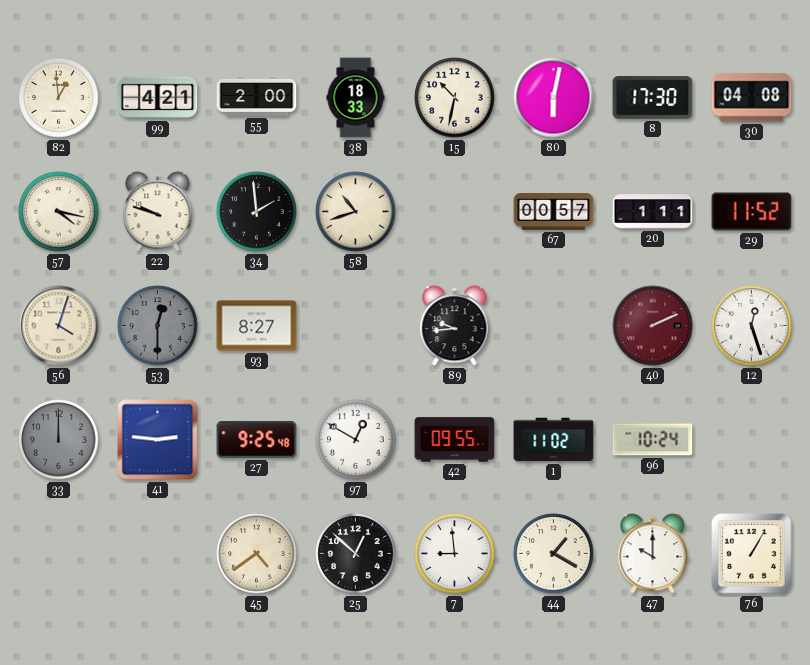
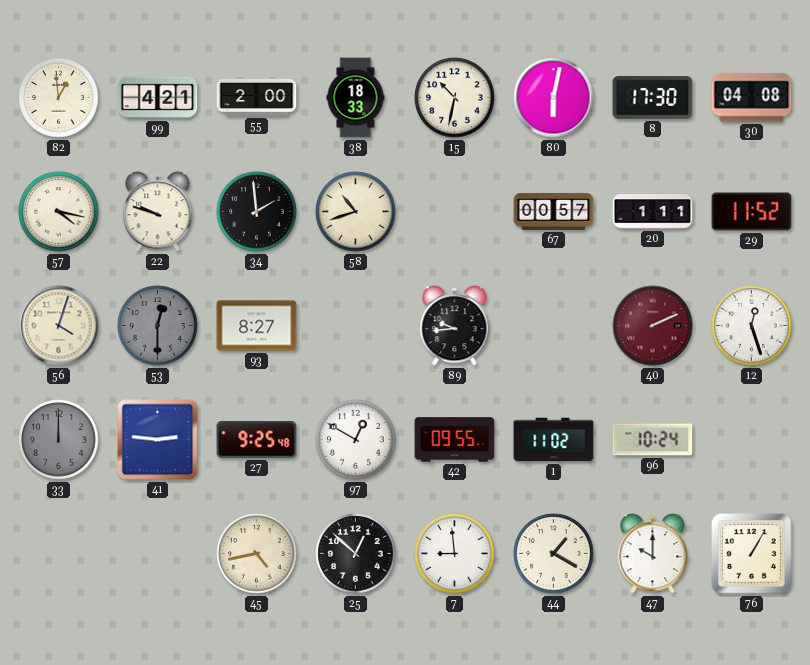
45: 4:39 -> 4:43
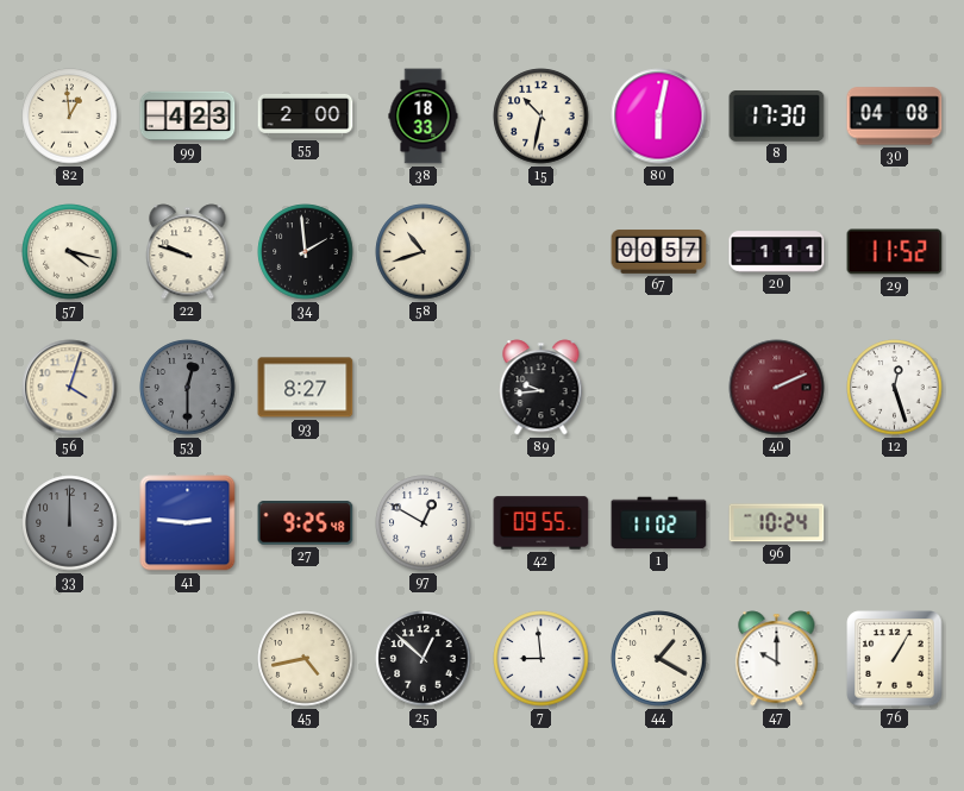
99: 4:21 -> 4:23
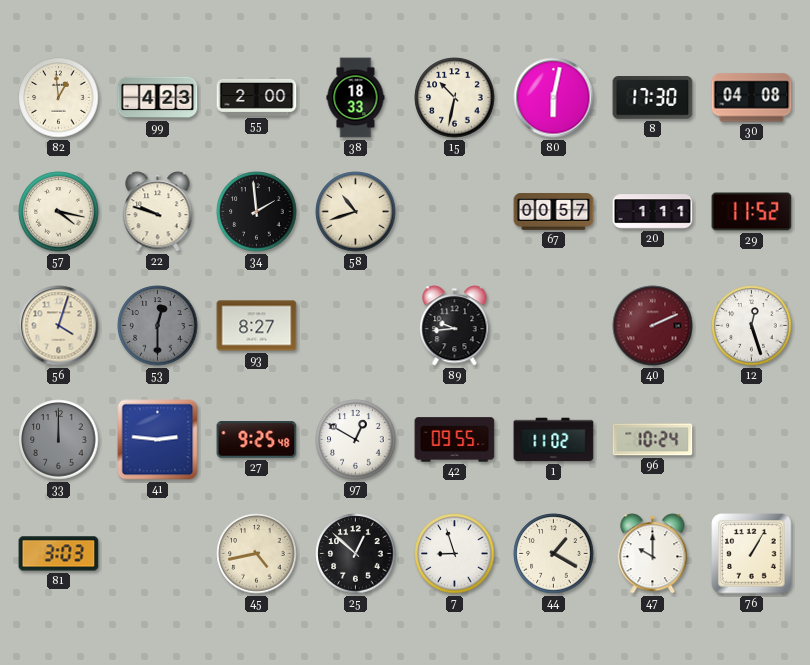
81: none -> 3:03
7: 8:59 -> 8:57
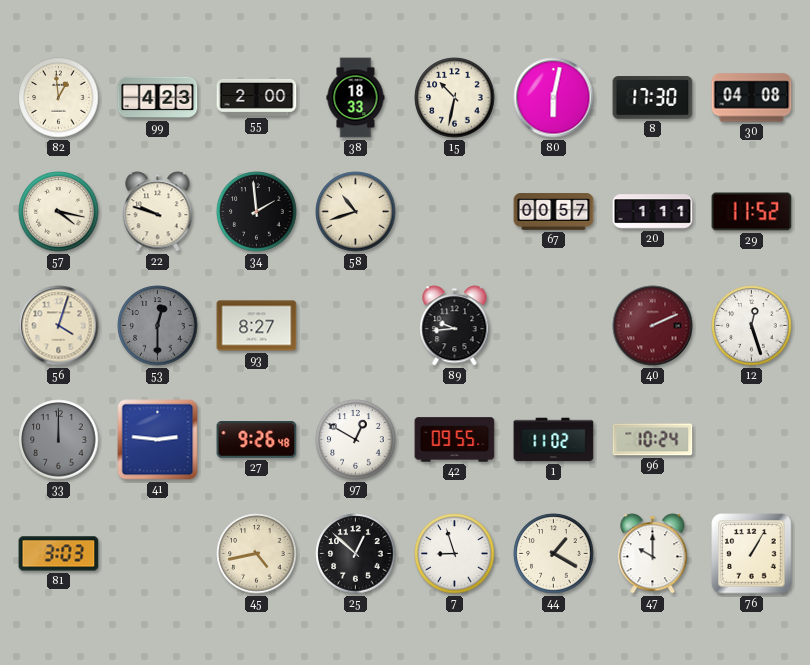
27: 9:25 -> 9:26
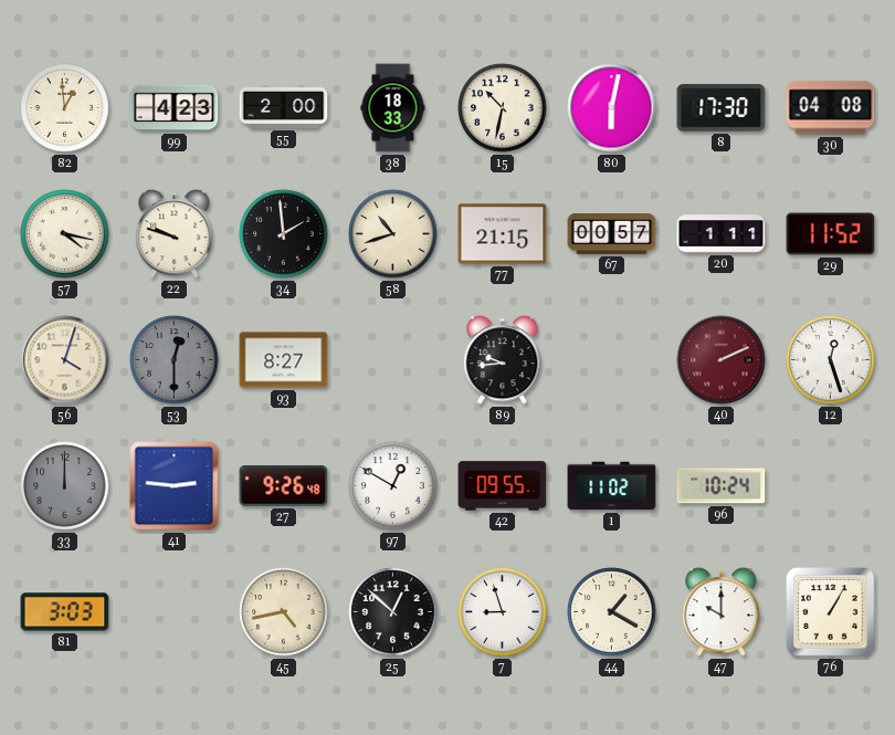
77: none -> 21:15
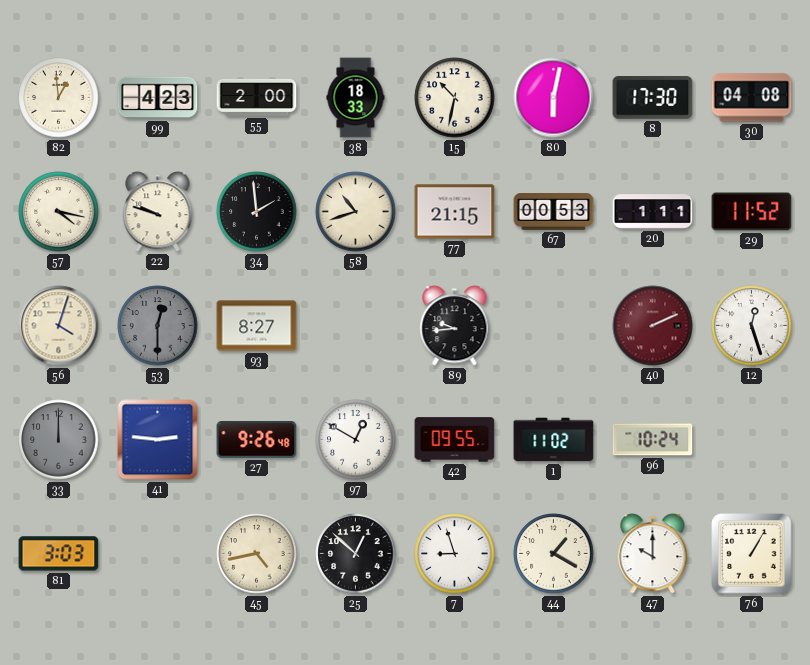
67: 00:57 -> 00:53
